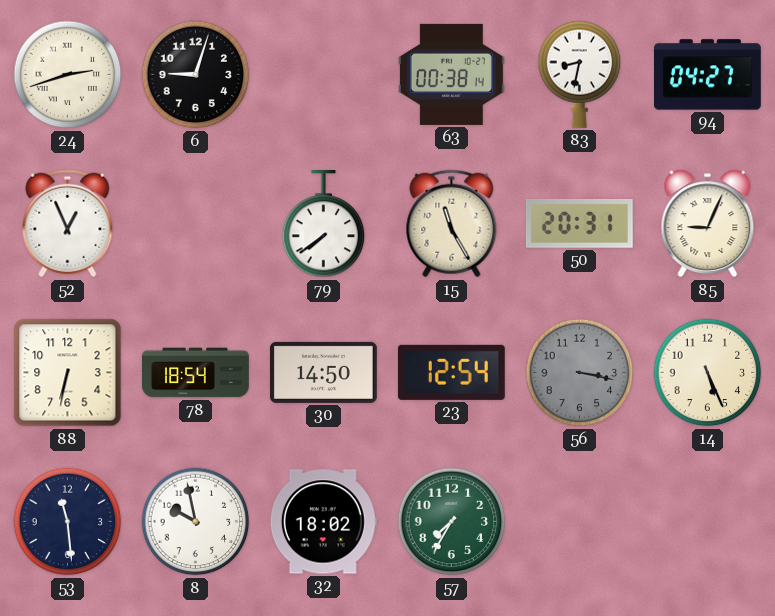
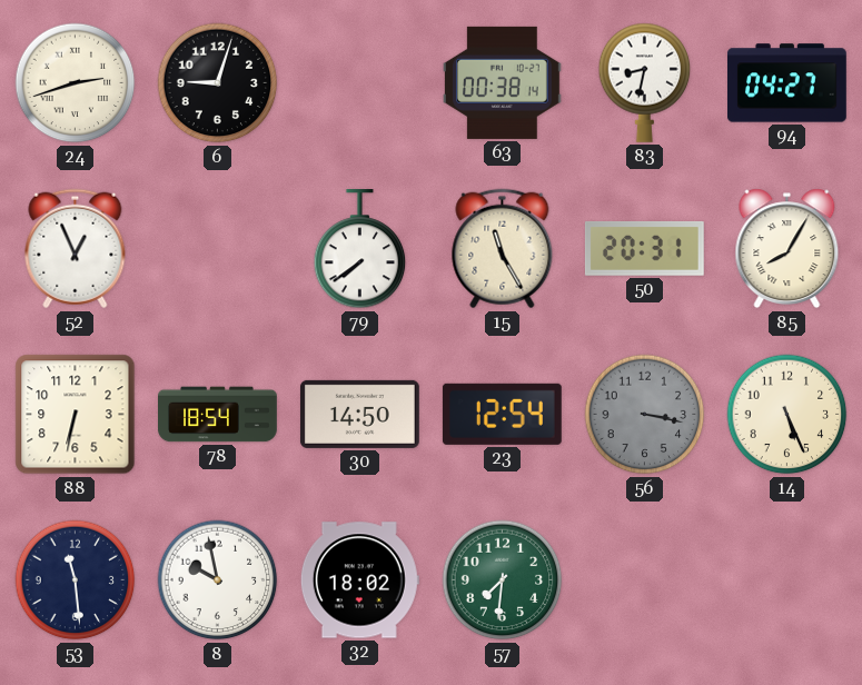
85: 9:04 -> 8:05
57: 7:35 -> 7:31
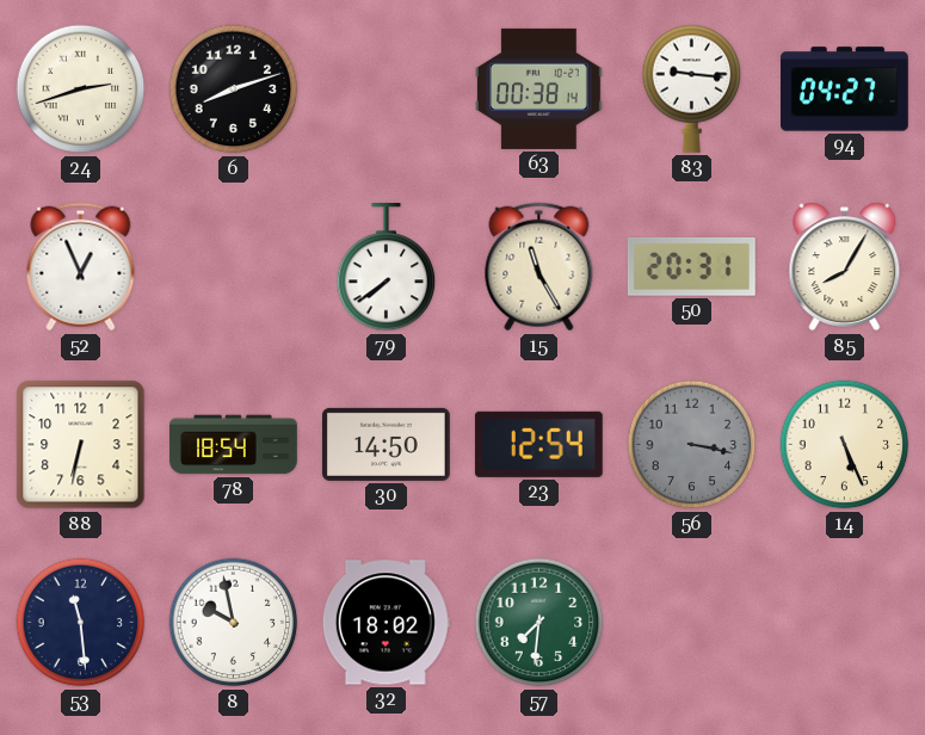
6: 9:03 -> 8:12
83: 8:32 -> 9:16
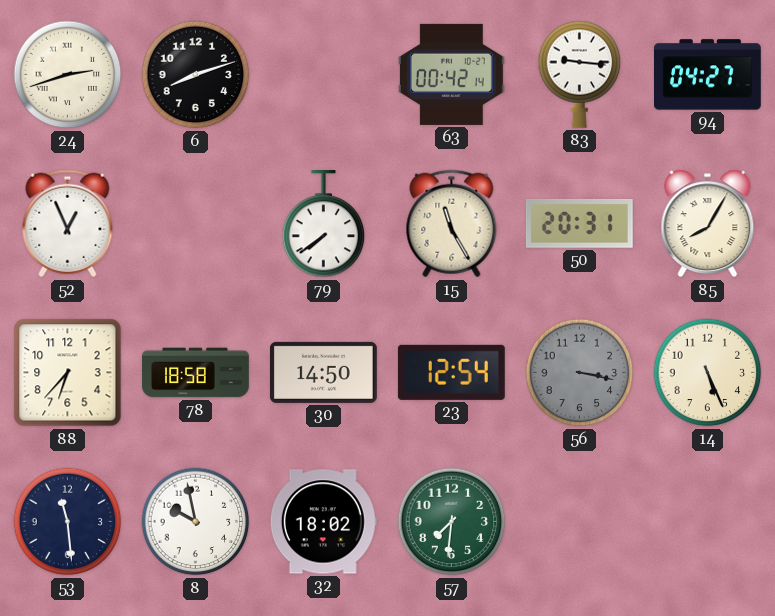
63: 00:38 -> 00:42
88: 6:32 -> 6:37
78: 18:54 -> 18:58
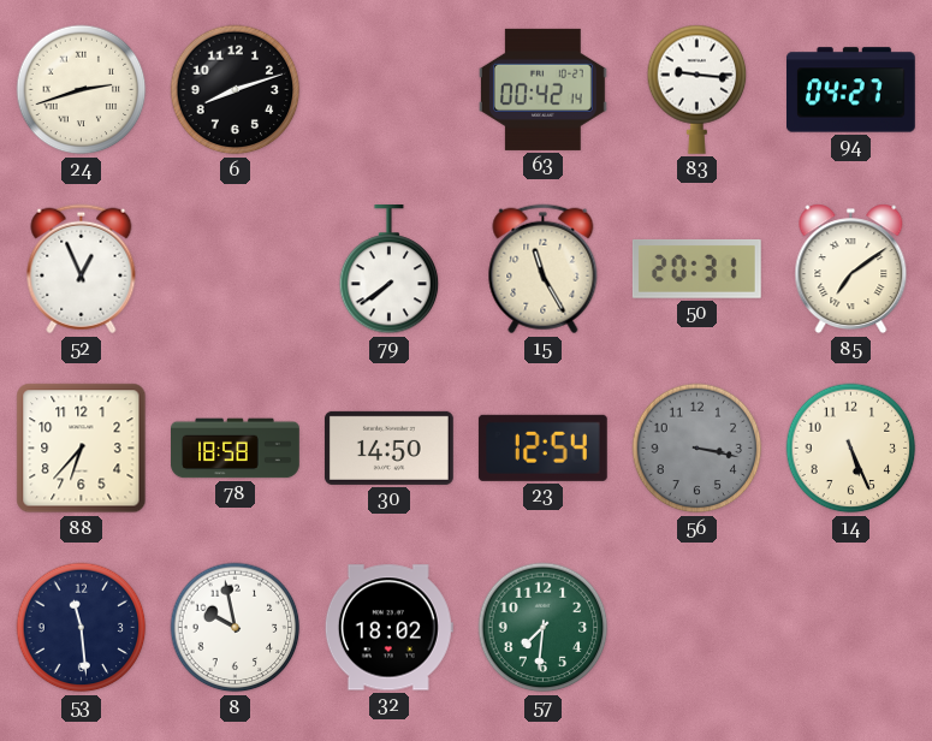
85: 8:05 -> 7:09
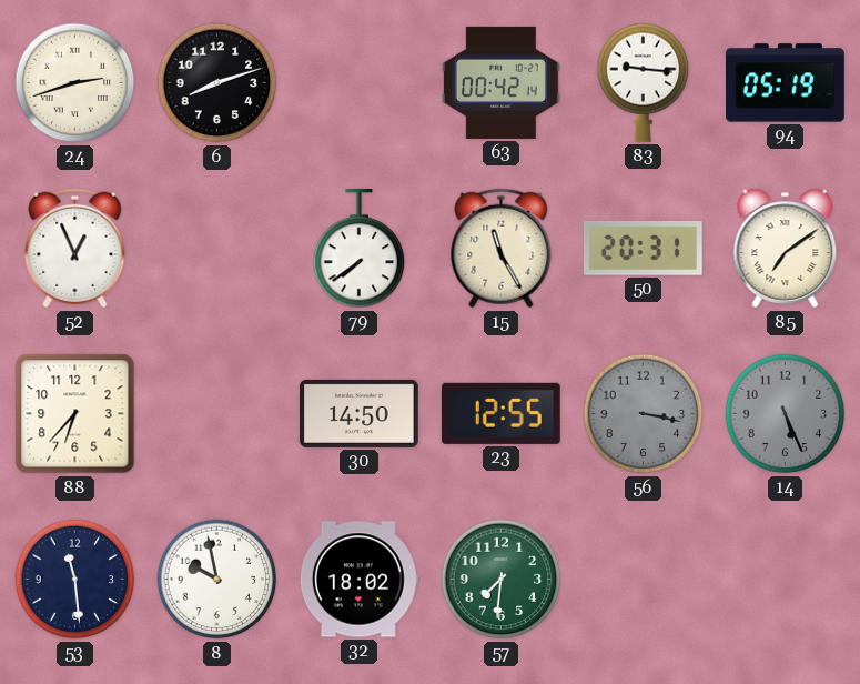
94: 04:27 -> 05:19
78: 18:58 -> none
23: 12:54 -> 12:55
14 dial: cream -> grey
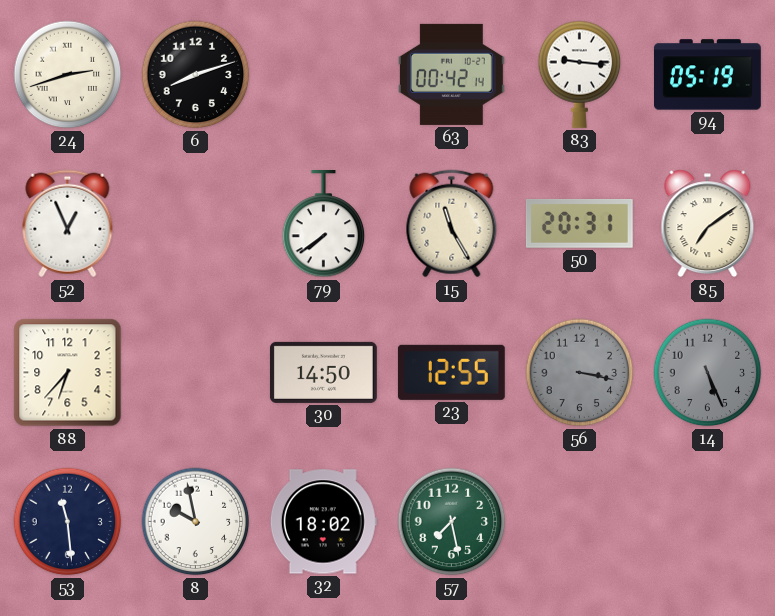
57: 7:31 -> 7:28
